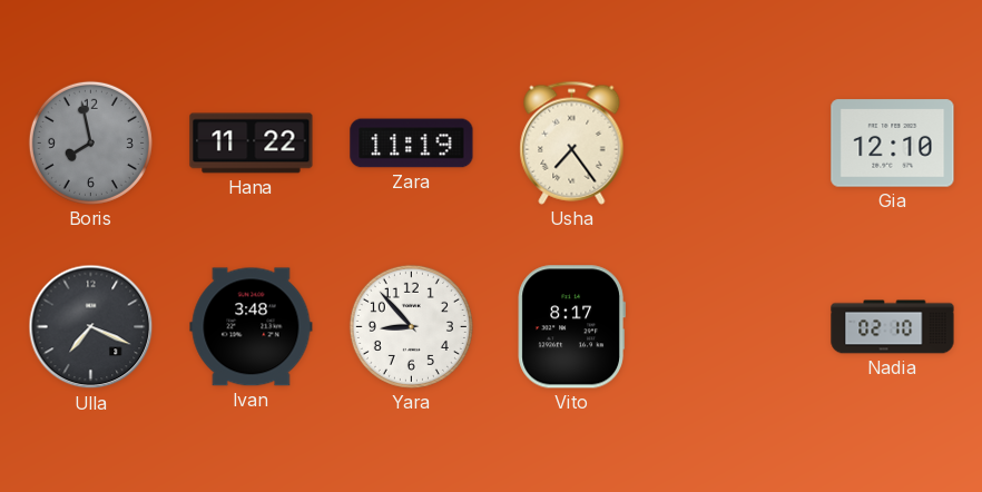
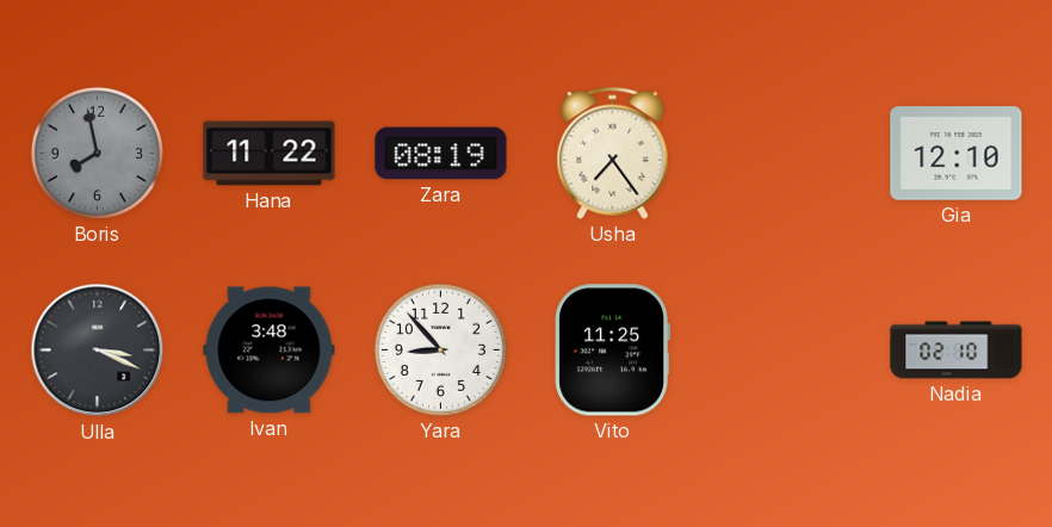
Zara: 11:19 -> 08:19
Ulla: 7:19 -> 3:19
Vito: 8:17 -> 11:25
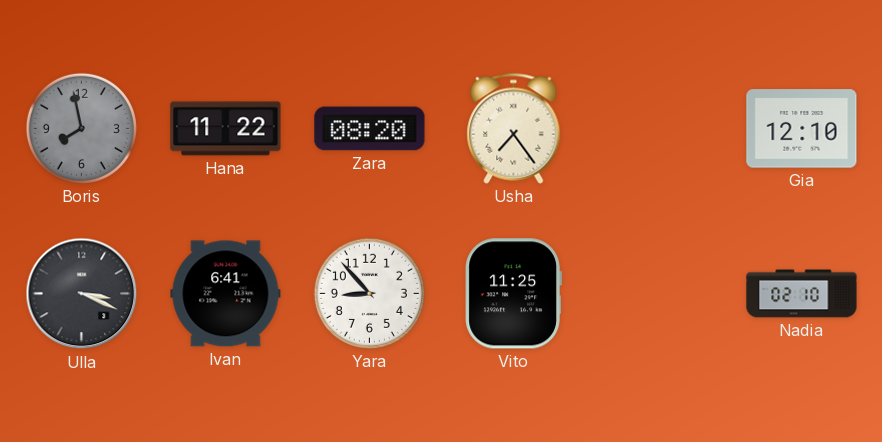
Zara: 08:19 -> 08:20
Ivan: 3:48 -> 6:41
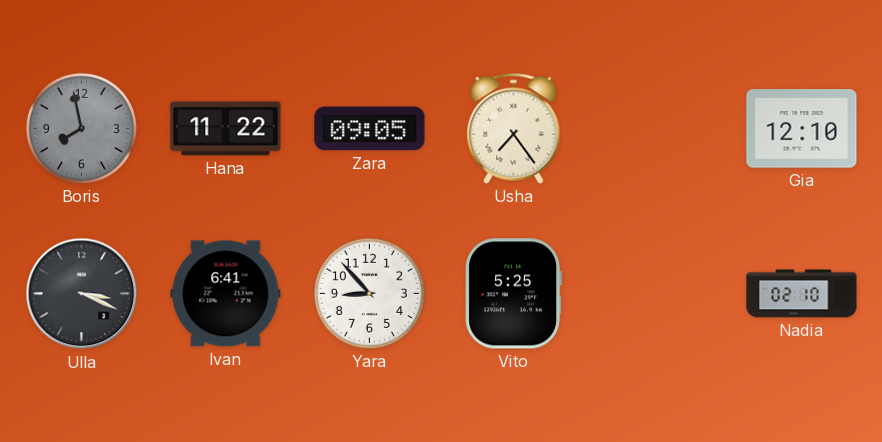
Zara: 08:20 -> 09:05
Vito: 11:25 -> 5:25
